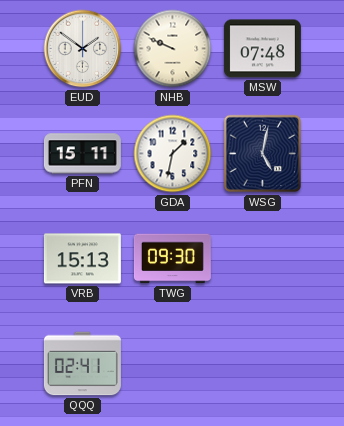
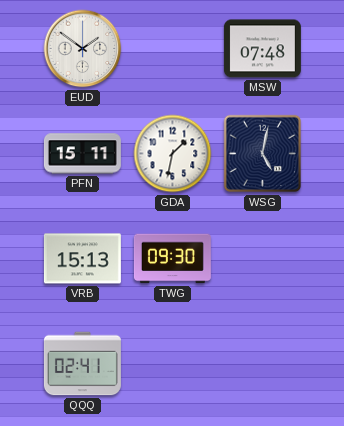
NHB: 9:49 -> none
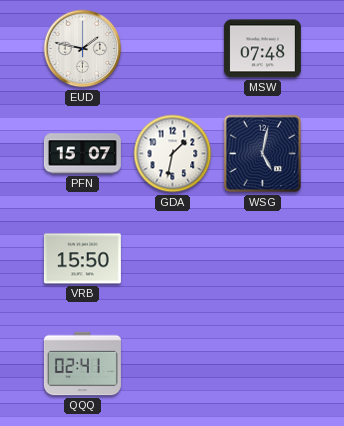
EUD: 1:51 -> 1:47
PFN: 15:11 -> 15:07
VRB: 15:13 -> 15:50
TWG: 09:30 -> none
